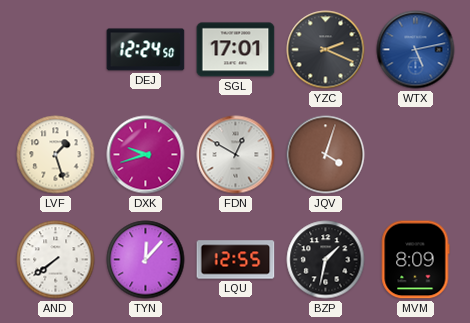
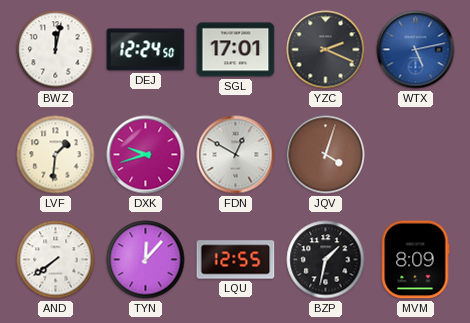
BWZ: none -> 12:02
LVF: 1:27 -> 1:31
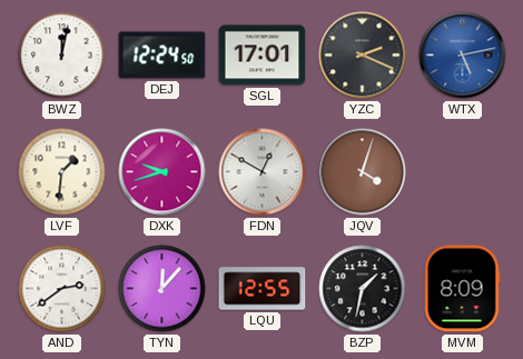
AND: 7:39 -> 2:39
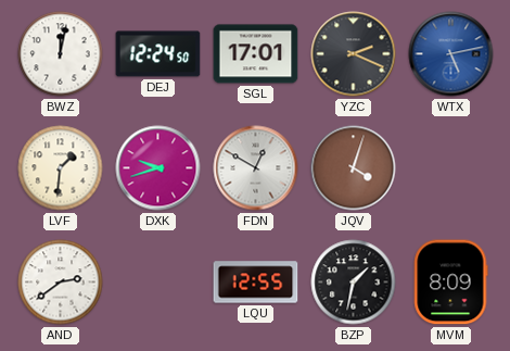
TYN: 12:07 -> none
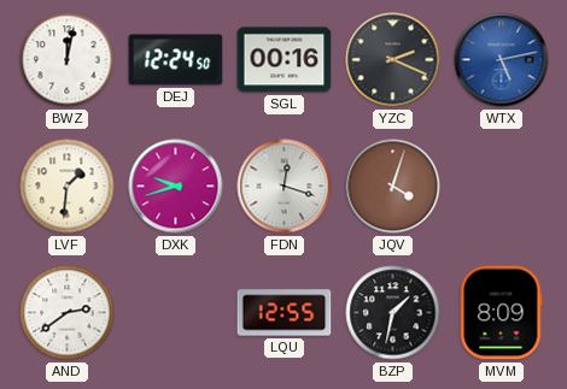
SGL: 17:01 -> 00:16
FDN: 12:50 -> 12:18
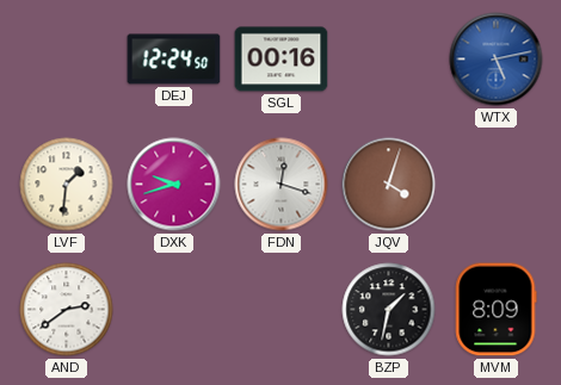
BWZ: 12:02 -> none
YZC: 2:19 -> none
LQU: 12:55 -> none
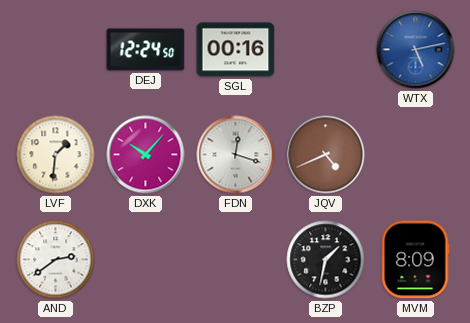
DXK: 9:42 -> 10:07
JQV: 4:03 -> 4:41
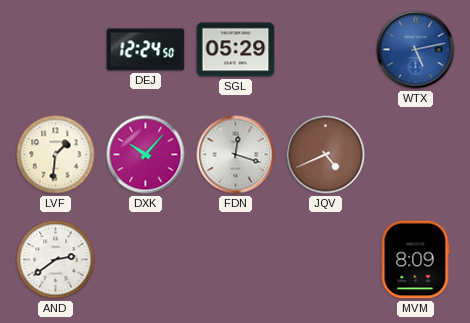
SGL: 00:16 -> 05:29
BZP: 1:32 -> none
